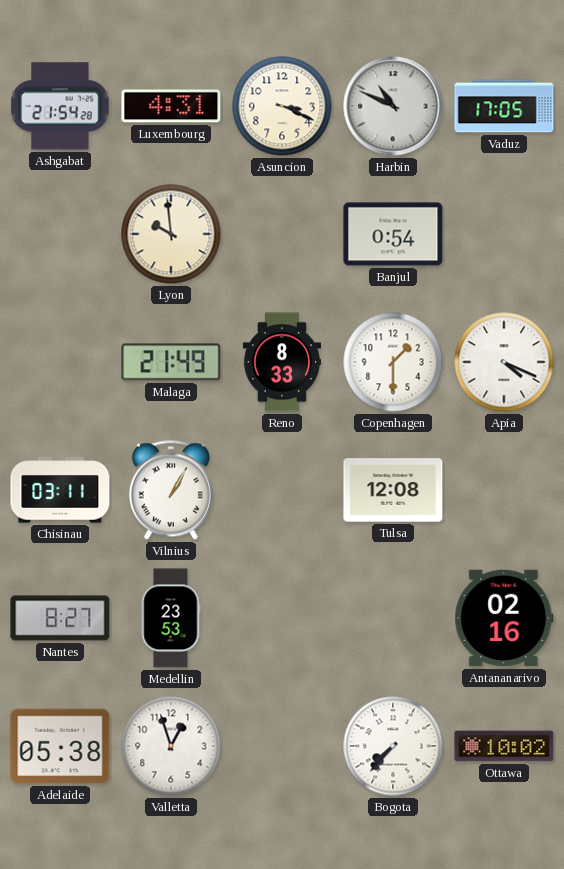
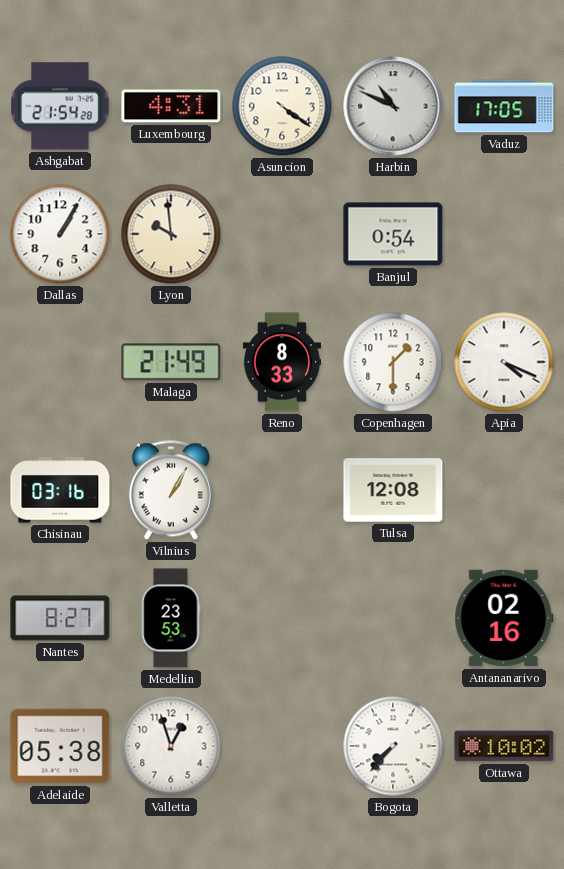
Asuncion: 3:19 -> 4:21
Dallas: none -> 1:05
Chisinau: 03:11 -> 03:16
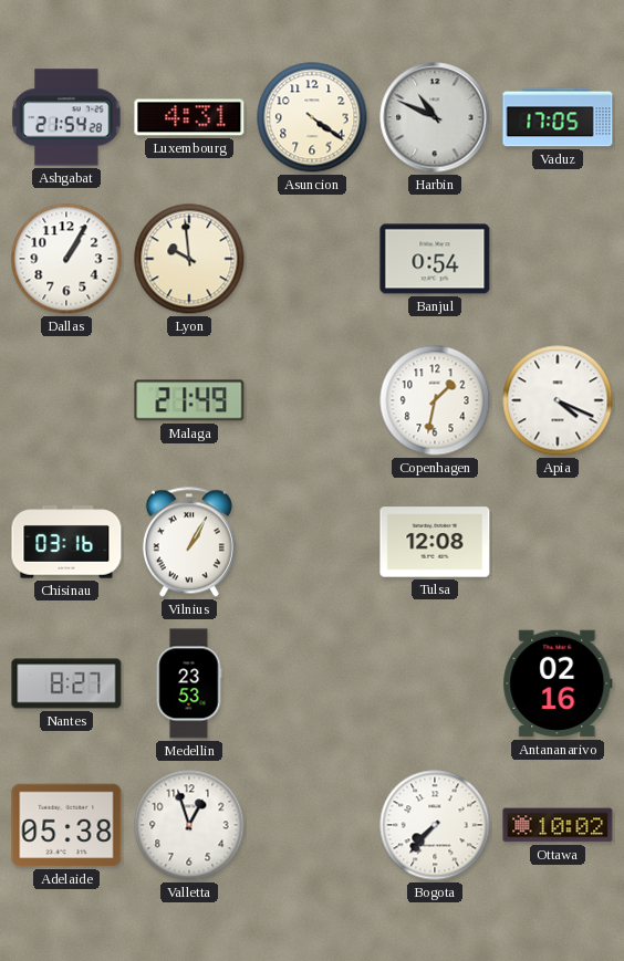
Reno: 8:33 -> none
Copenhagen: 1:30 -> 1:32
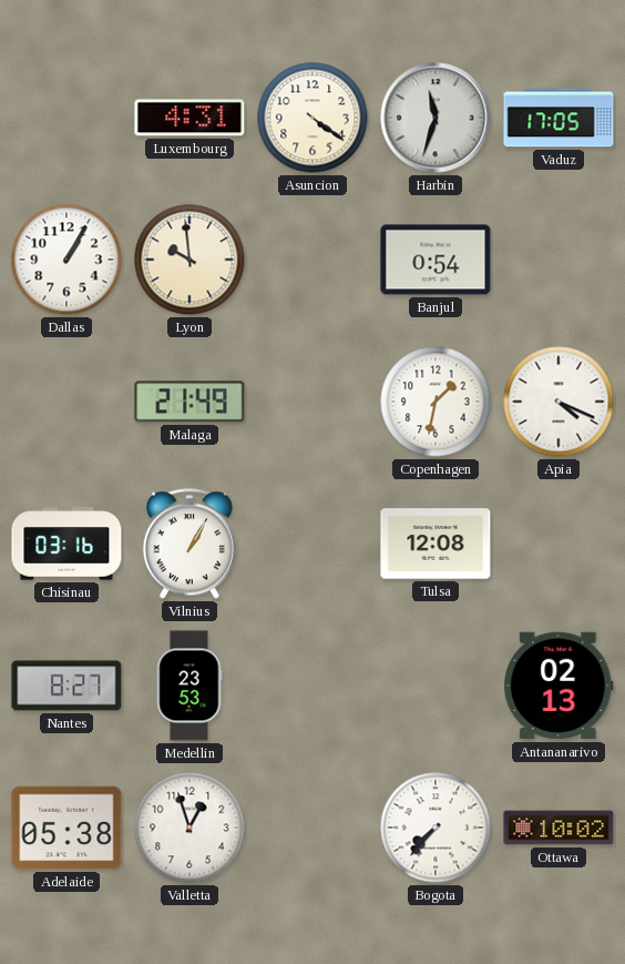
Ashgabat: 21:54 -> none
Harbin: 10:49 -> 11:33
Antananarivo: 02:16 -> 02:13
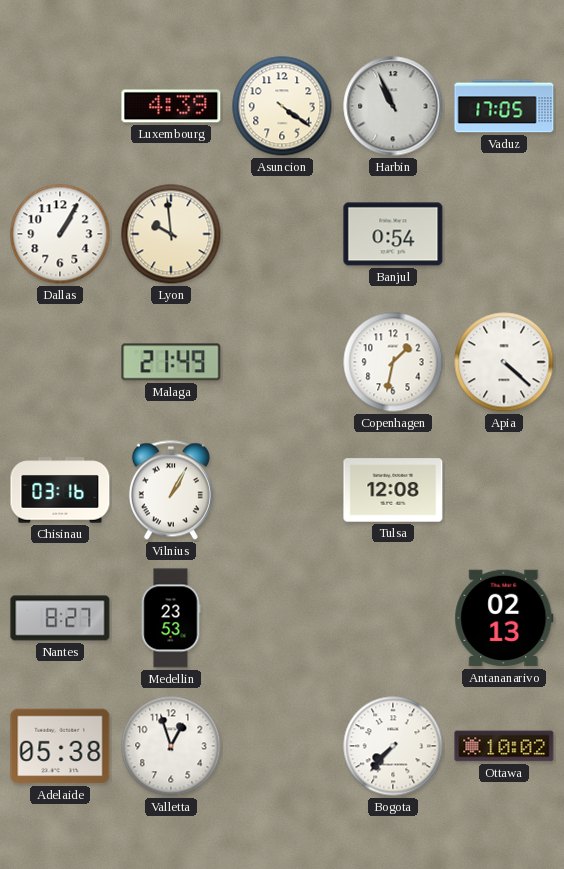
Luxembourg: 4:31 -> 4:39
Harbin: 11:33 -> 10:56
Apia: 4:19 -> 4:22
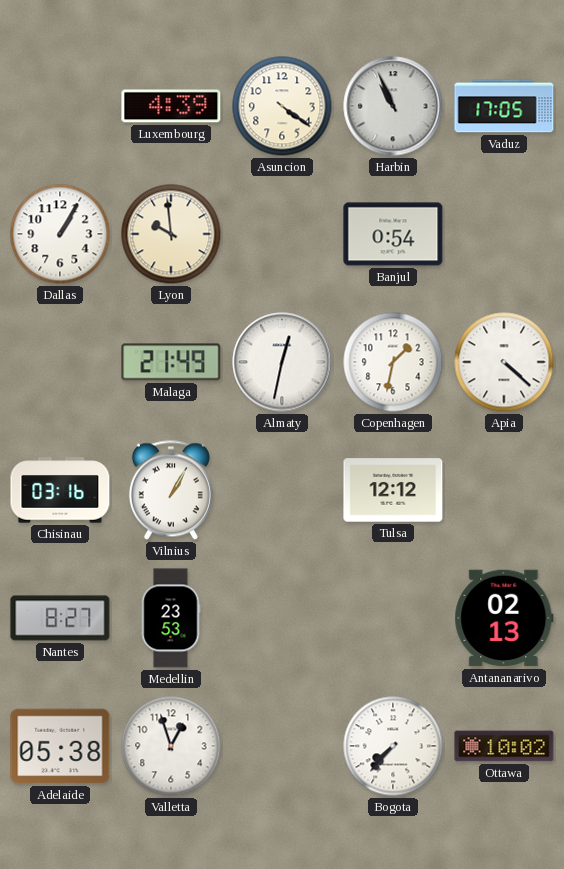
Almaty: none -> 12:32
Tulsa: 12:08 -> 12:12
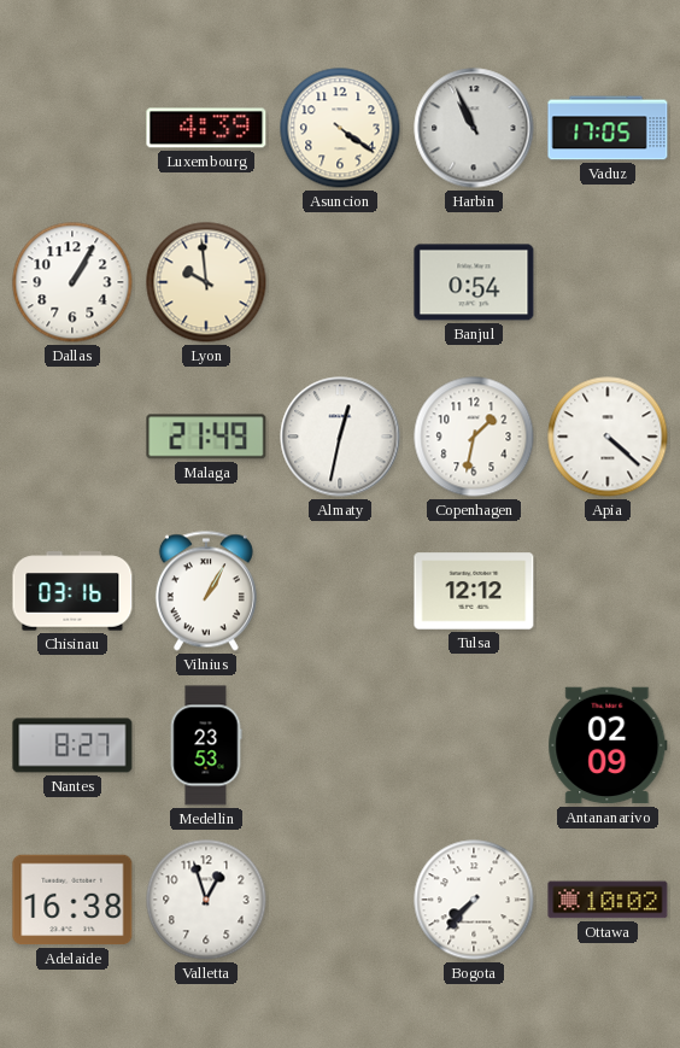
Antananarivo: 02:13 -> 02:09
Adelaide: 05:38 -> 16:38
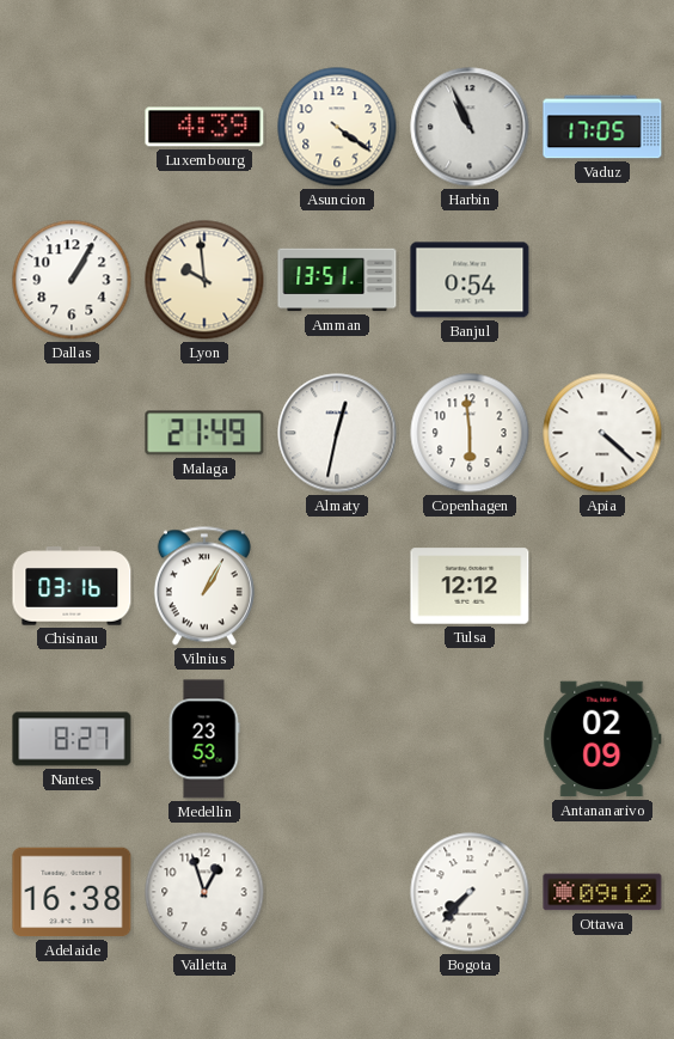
Amman: none -> 13:51
Copenhagen: 1:32 -> 5:59
Ottawa: 10:02 -> 09:12
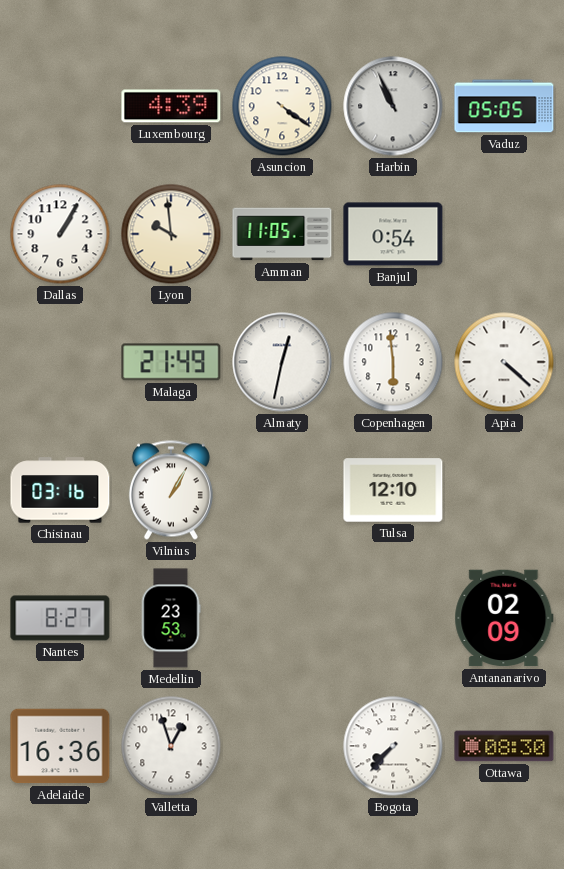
Vaduz: 17:05 -> 05:05
Amman: 13:51 -> 11:05
Tulsa: 12:12 -> 12:10
Adelaide: 16:38 -> 16:36
Ottawa: 09:12 -> 08:30
